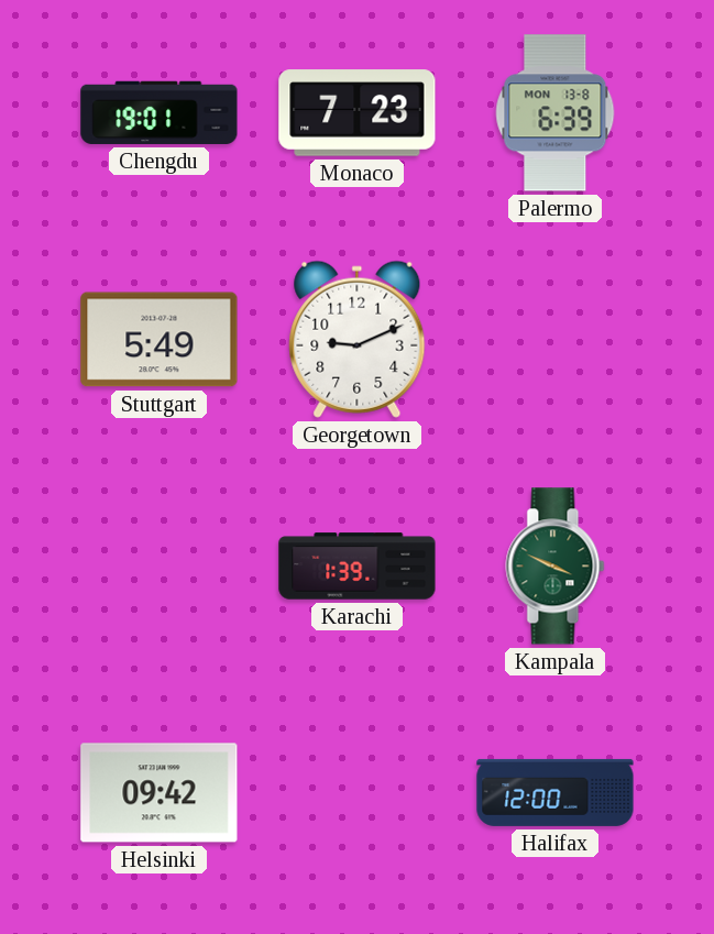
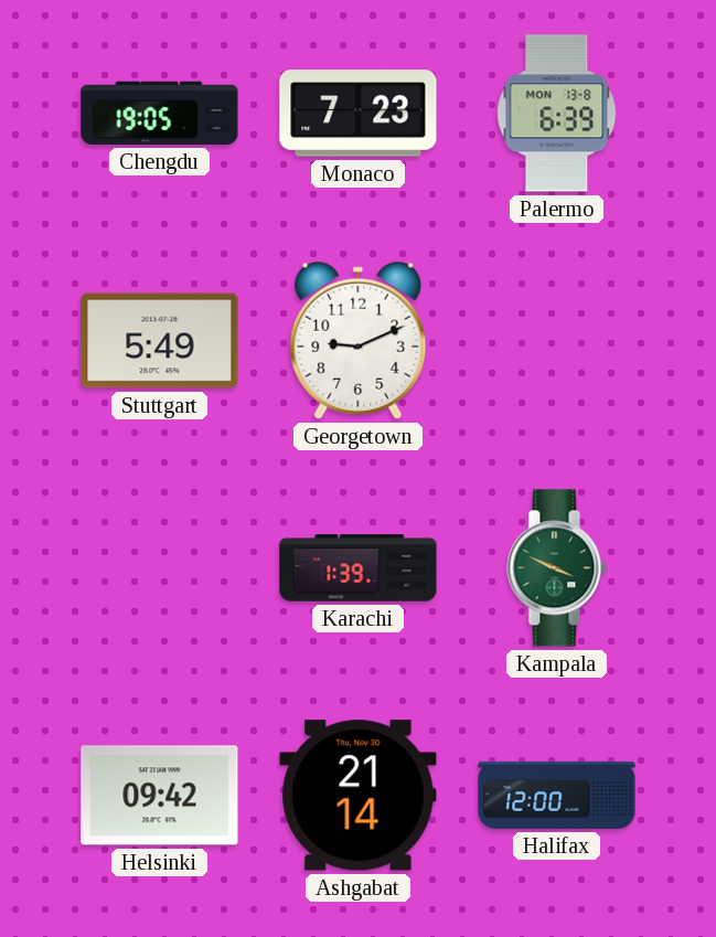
Chengdu: 19:01 -> 19:05
Ashgabat: none -> 21:14
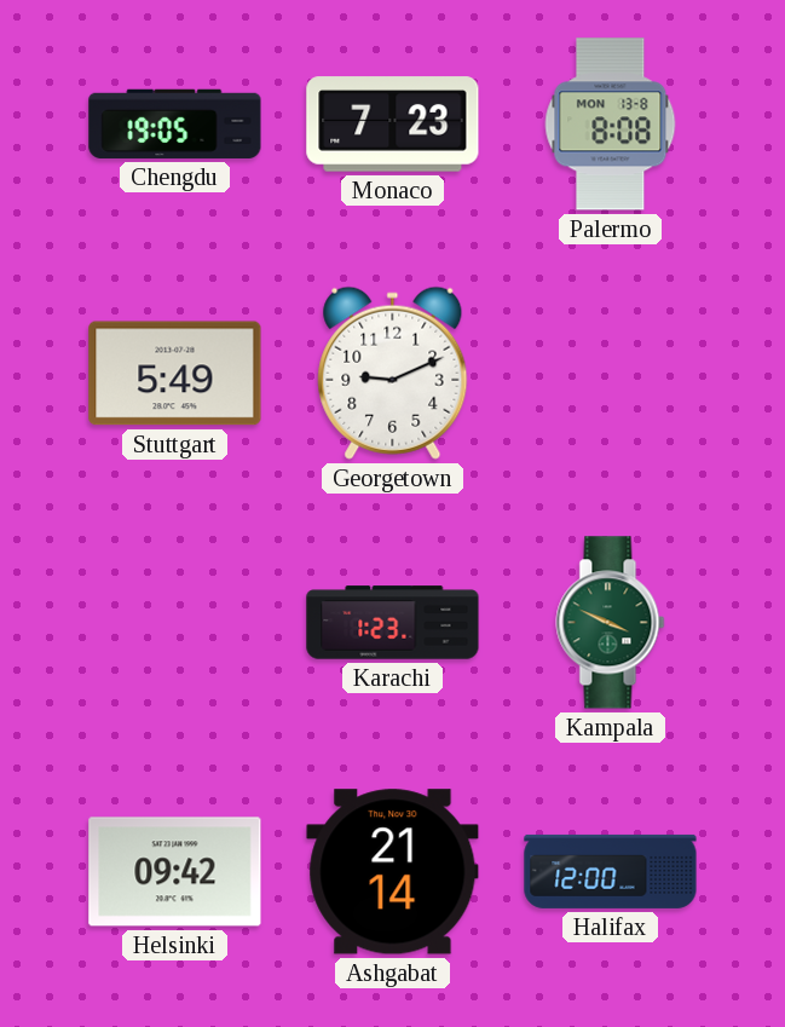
Palermo: 6:39 -> 8:08
Karachi: 1:39 -> 1:23
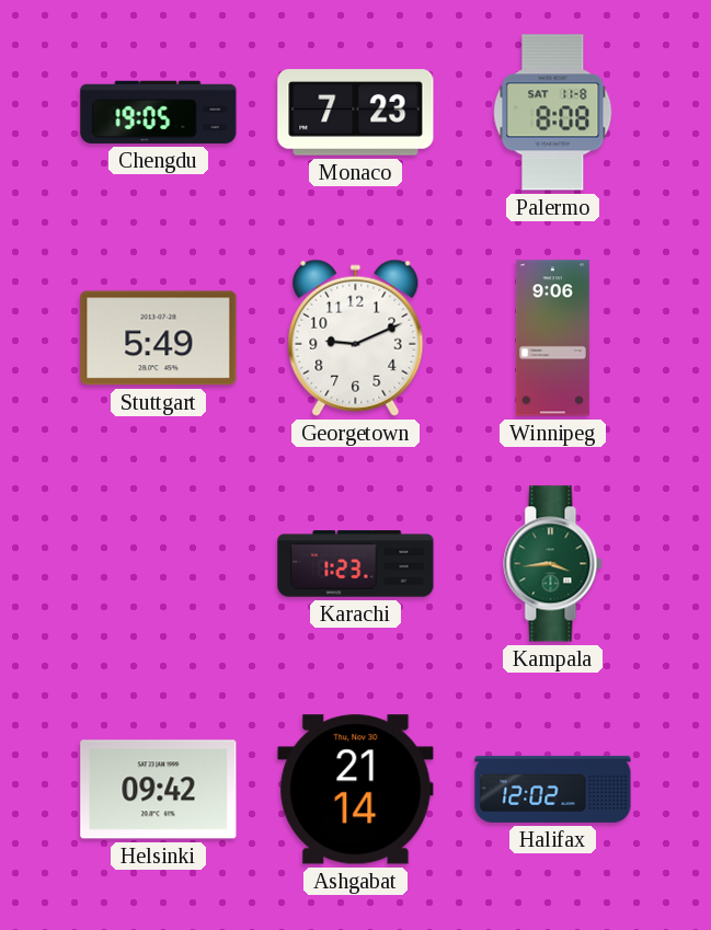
Palermo date: MON 13-8 -> SAT 11-8
Winnipeg: none -> 9:06
Kampala: 3:49 -> 3:44
Halifax: 12:00 -> 12:02
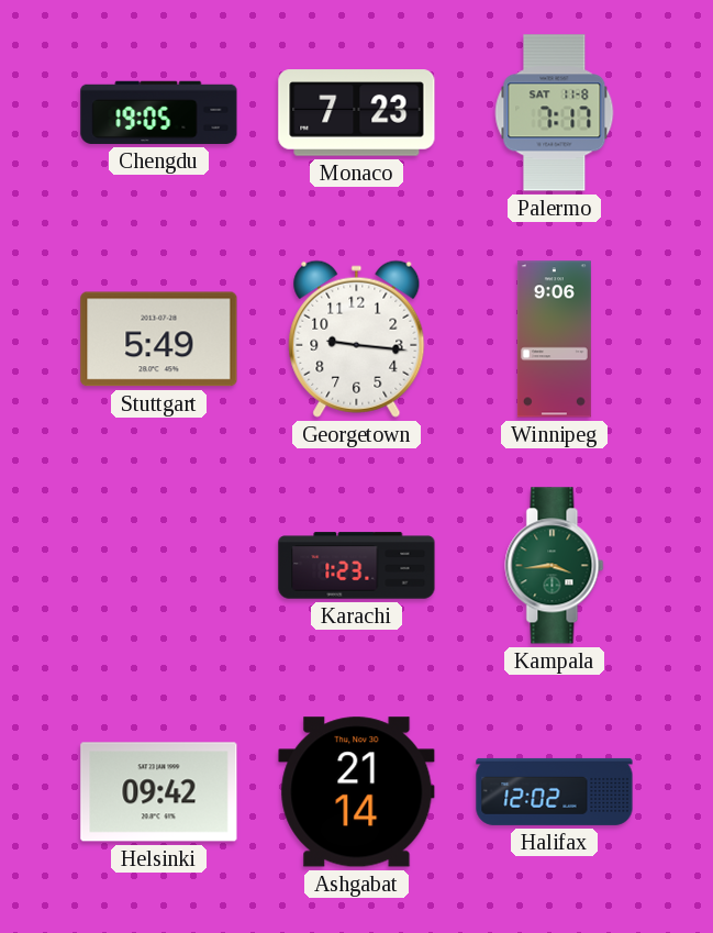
Palermo: 8:08 -> 7:17
Georgetown: 9:11 -> 9:16
